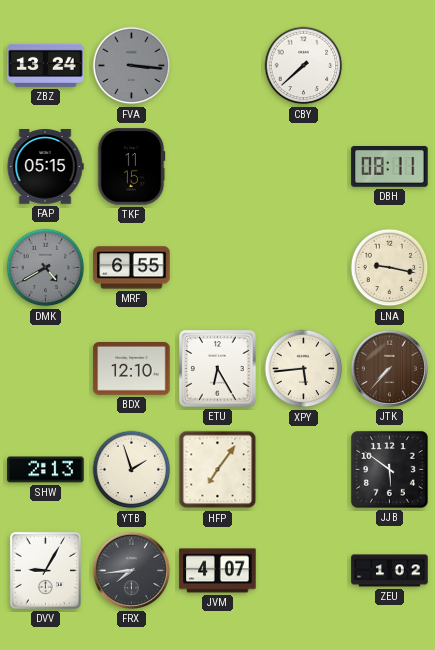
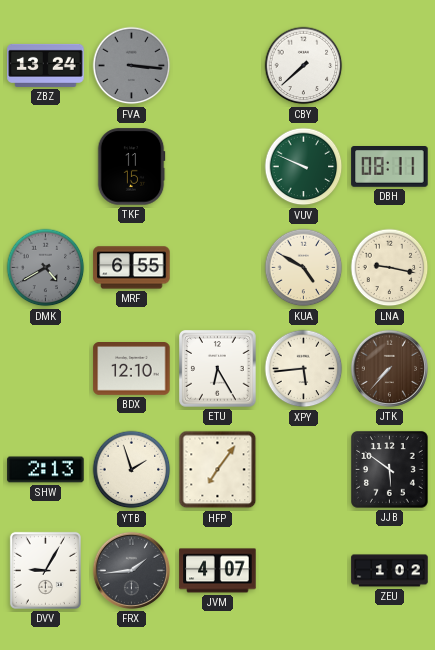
FAP: 05:15 -> none
VUV: none -> 9:49
KUA: none -> 4:50
FRX: 7:44 -> 1:44
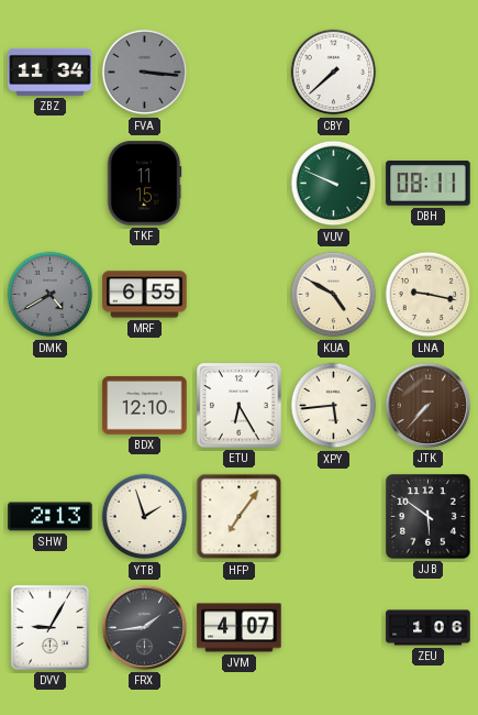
ZBZ: 13:24 -> 11:34
ZEU: 1:02 -> 1:06
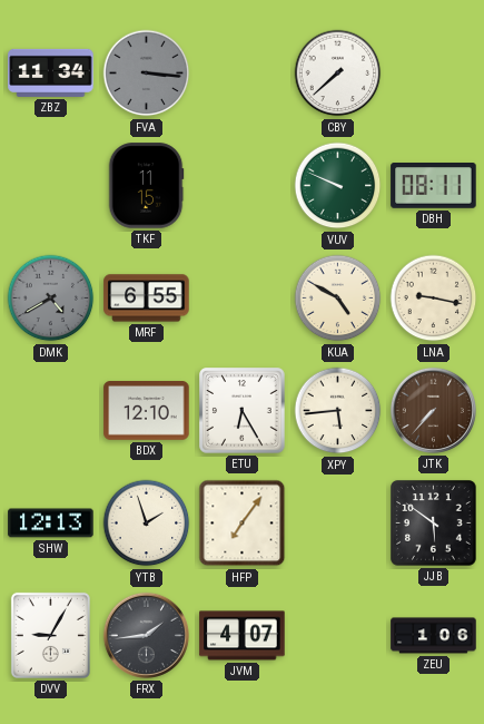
SHW: 2:13 -> 12:13
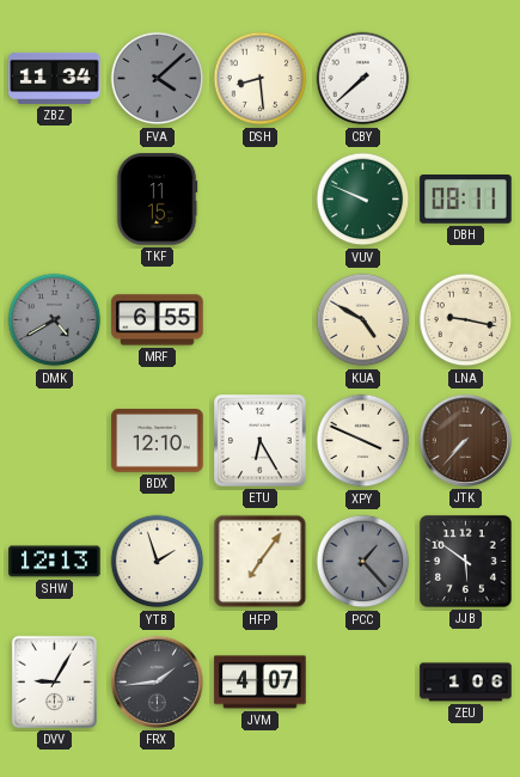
FVA: 3:16 -> 4:08
DSH: none -> 8:29
XPY: 5:44 -> 3:49
PCC: none -> 1:23
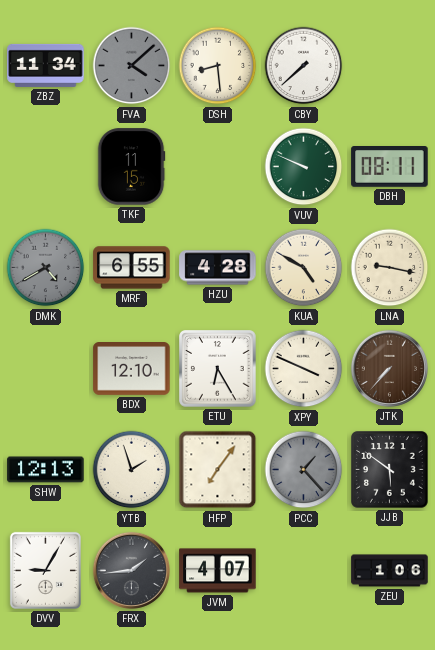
HZU: none -> 4:28
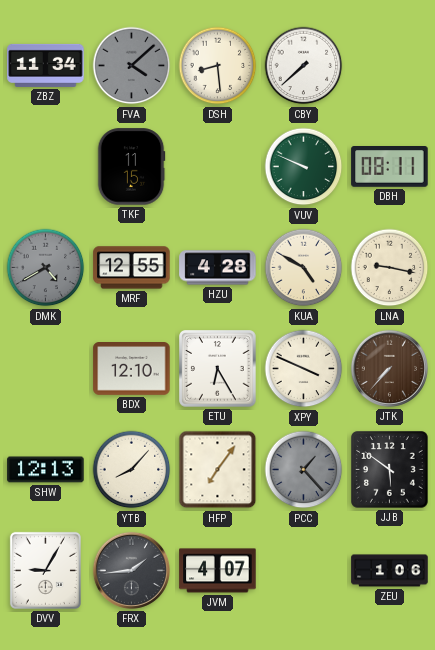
MRF: 6:55 -> 12:55
YTB: 1:57 -> 8:07
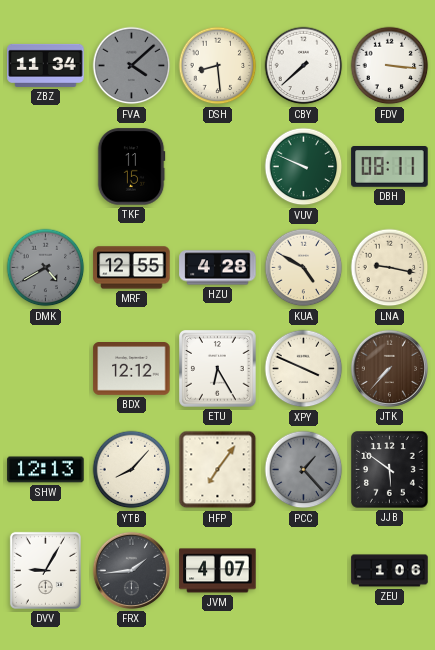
FDV: none -> 3:16
BDX: 12:10 -> 12:12
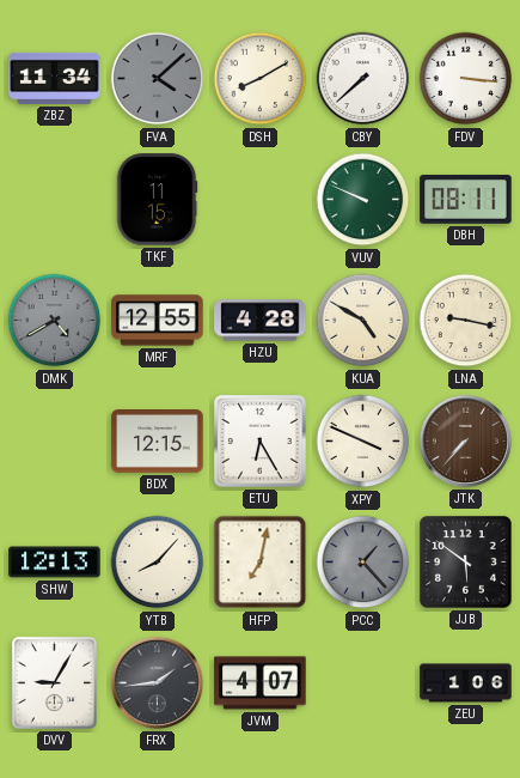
DSH: 8:29 -> 8:10
BDX: 12:12 -> 12:15
HFP: 7:06 -> 7:02
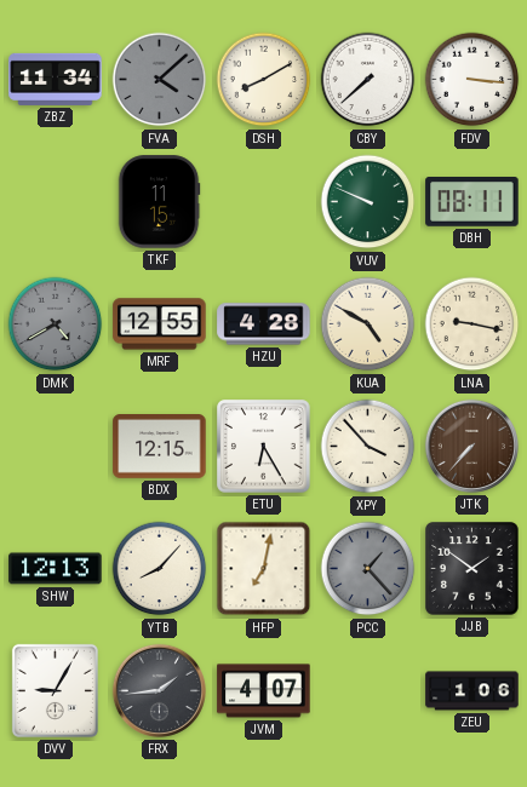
XPY: 3:49 -> 3:53
JJB: 5:51 -> 1:51
